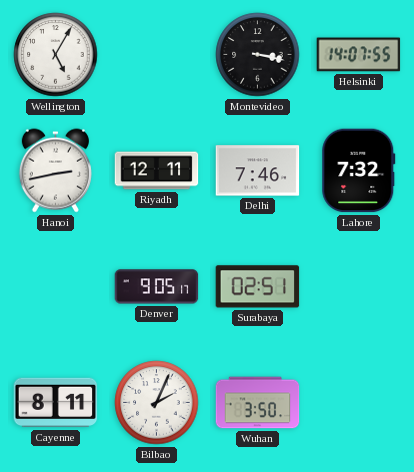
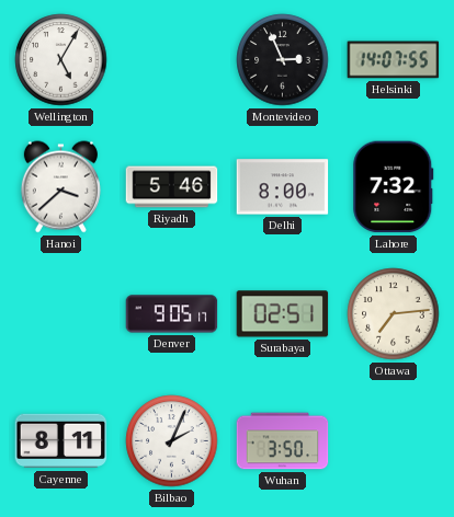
Montevideo: 3:17 -> 2:56
Hanoi: 2:43 -> 3:38
Riyadh: 12:11 -> 5:46
Delhi: 7:46 -> 8:00
Ottawa: none -> 7:14
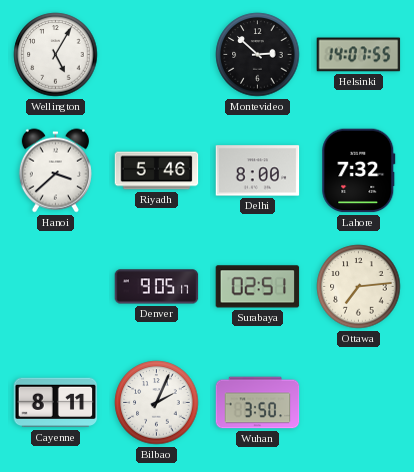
Montevideo: 2:56 -> 2:52
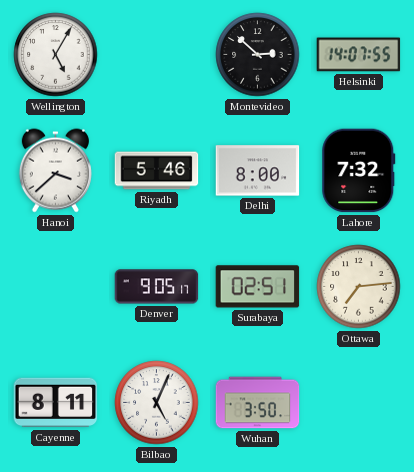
Bilbao: 2:04 -> 5:04
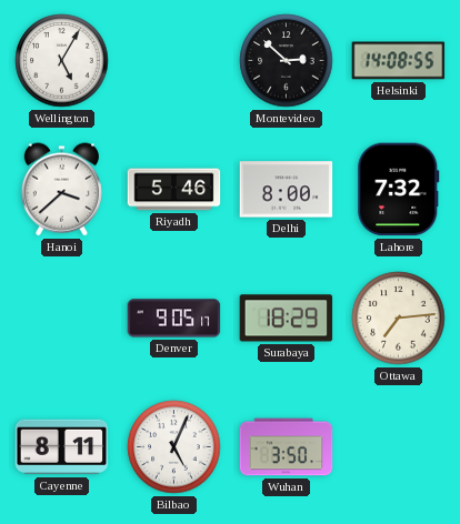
Helsinki: 14:07 -> 14:08
Surabaya: 02:51 -> 18:29
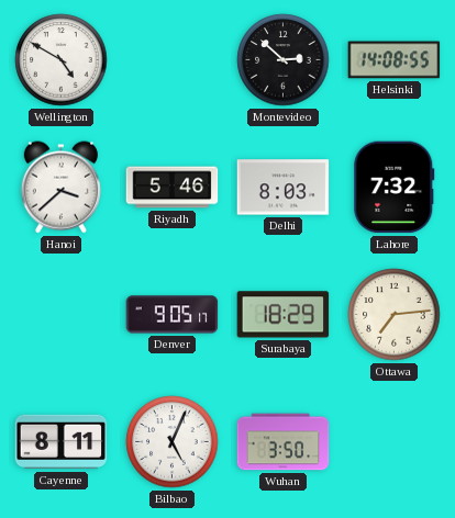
Wellington: 5:05 -> 4:50
Delhi: 8:00 -> 8:03
